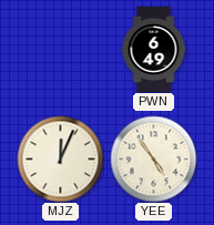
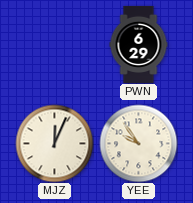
PWN: 6:49 -> 6:29
YEE: 4:54 -> 9:54
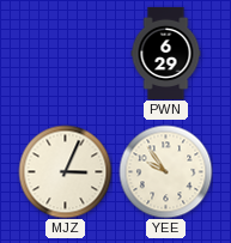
MJZ: 12:04 -> 3:04
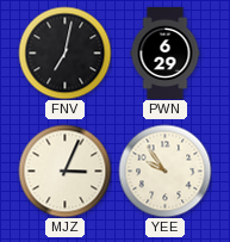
FNV: none -> 7:02
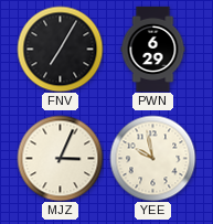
FNV: 7:02 -> 7:05
YEE: 9:54 -> 9:58
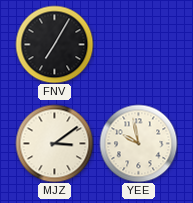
PWN: 6:29 -> none
MJZ: 3:04 -> 3:09
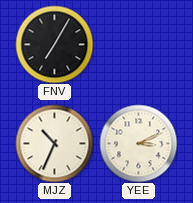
MJZ: 3:09 -> 10:34
YEE: 9:58 -> 3:11
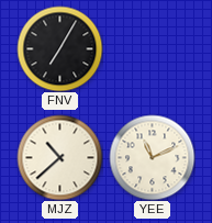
MJZ: 10:34 -> 10:38
YEE: 3:11 -> 11:11
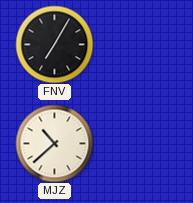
YEE: 11:11 -> none
